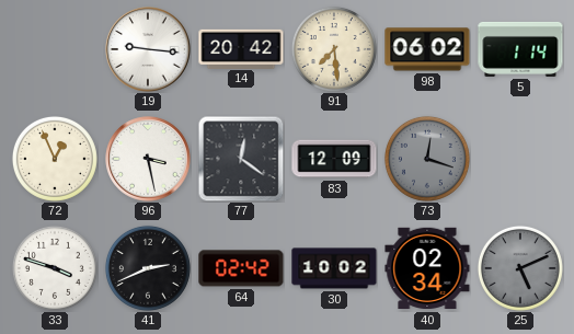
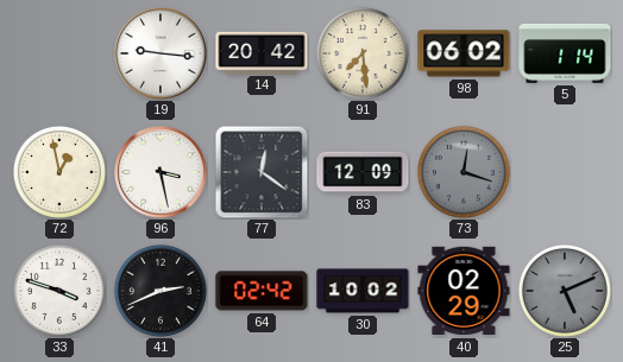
72: 12:56 -> 12:58
40: 02:34 -> 02:29
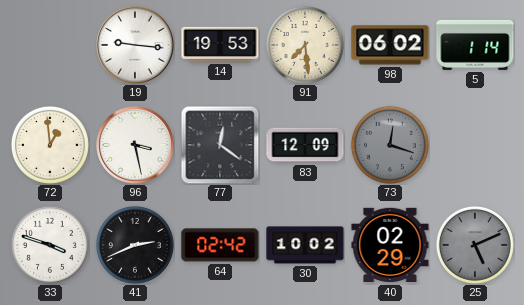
14: 20:42 -> 19:53
72: 12:58 -> 12:59
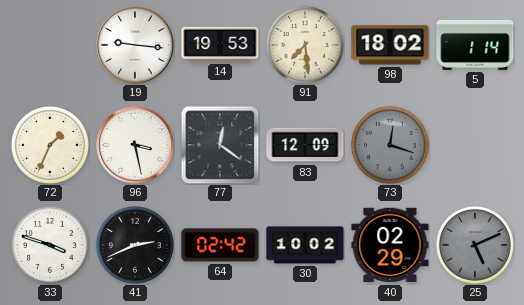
98: 06:02 -> 18:02
72: 12:59 -> 1:34
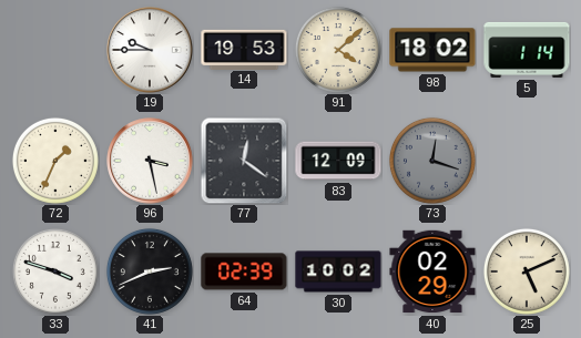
19: 9:16 -> 9:45
91: 7:29 -> 4:08
64: 02:42 -> 02:39
25 dial: grey -> cream
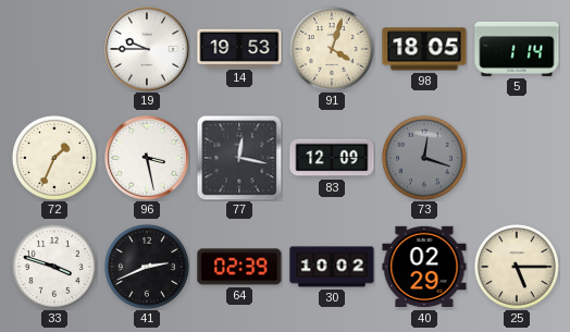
91: 4:08 -> 4:03
98: 18:02 -> 18:05
77: 12:21 -> 12:17
25: 5:11 -> 5:15
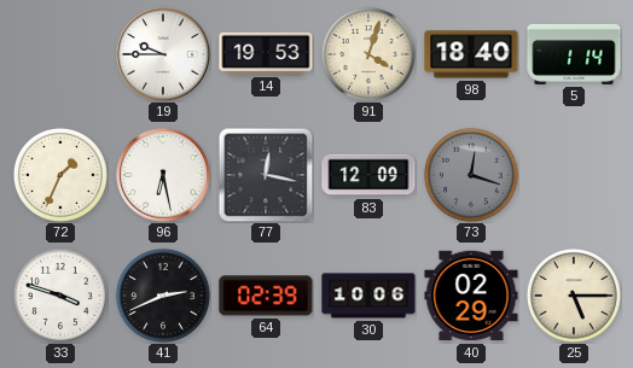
98: 18:05 -> 18:40
96: 3:28 -> 6:28
30: 10:02 -> 10:06
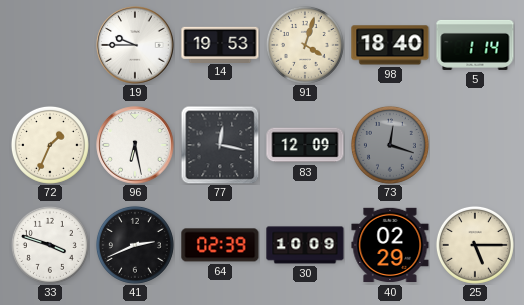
30: 10:06 -> 10:09
